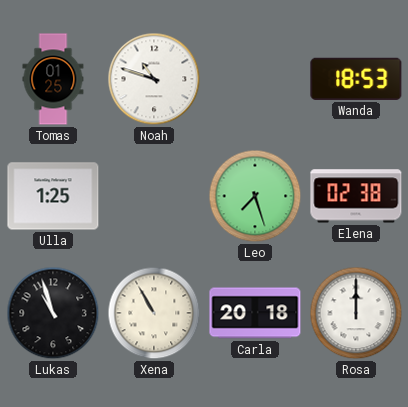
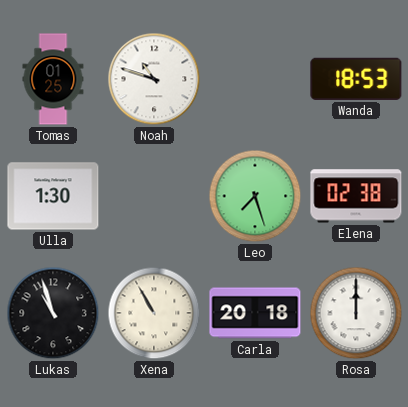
Ulla: 1:25 -> 1:30
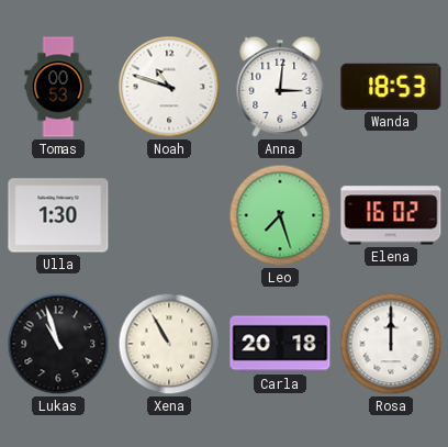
Tomas: 01:25 -> 00:53
Anna: none -> 3:01
Elena: 02:38 -> 16:02
